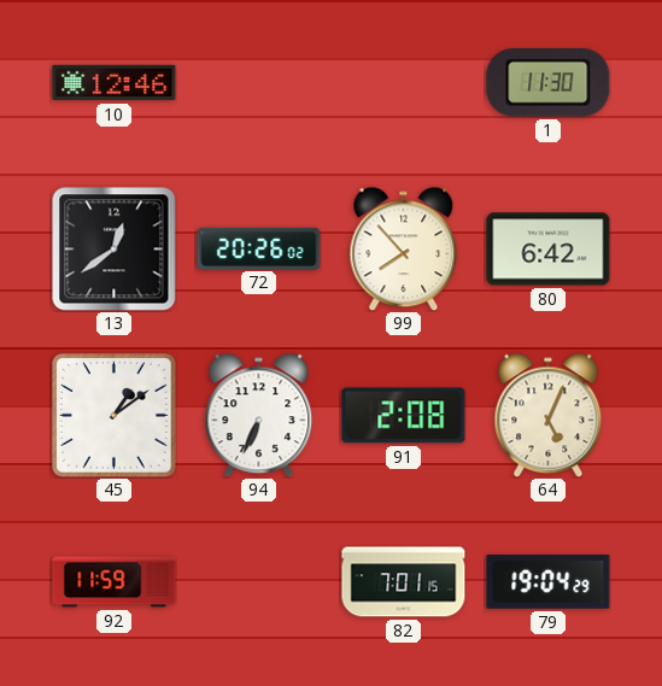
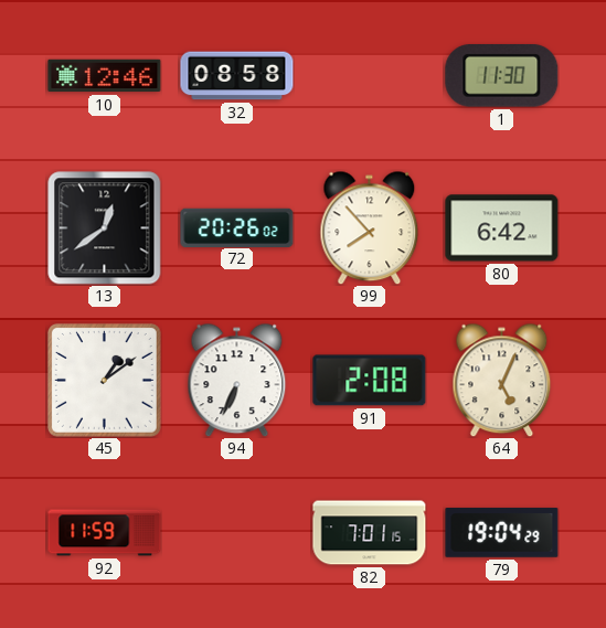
32: none -> 08:58
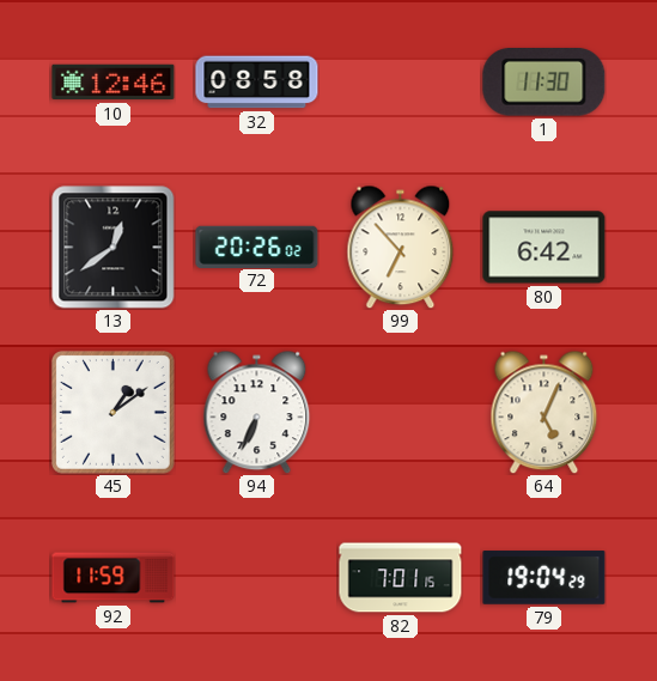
99: 7:53 -> 6:53
91: 2:08 -> none
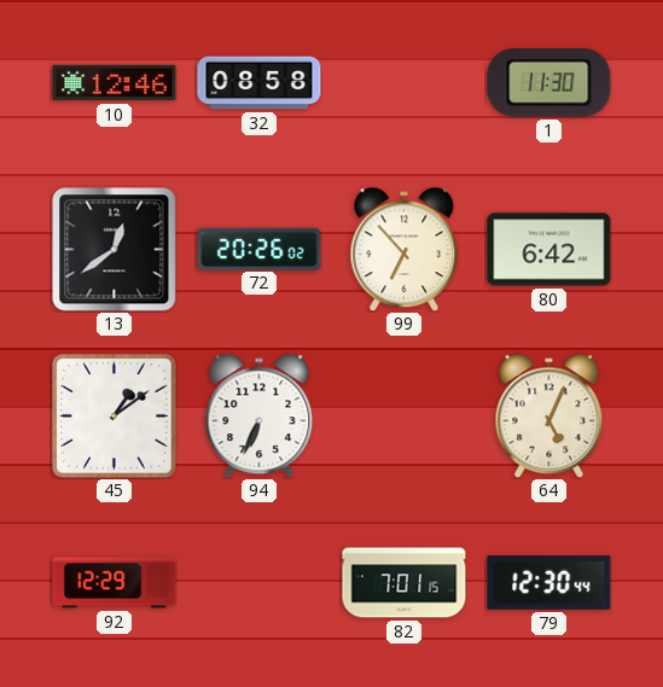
92: 11:59 -> 12:29
79: 19:04 -> 12:30
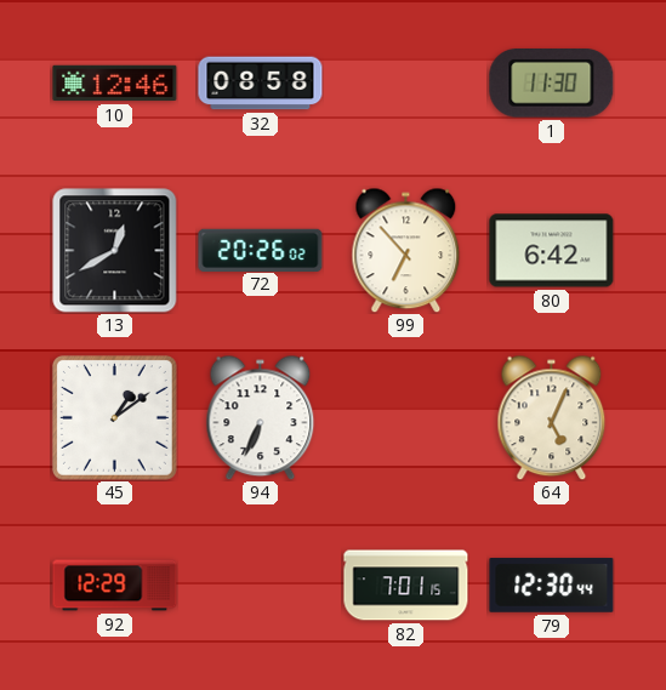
13: 12:39 -> 12:40
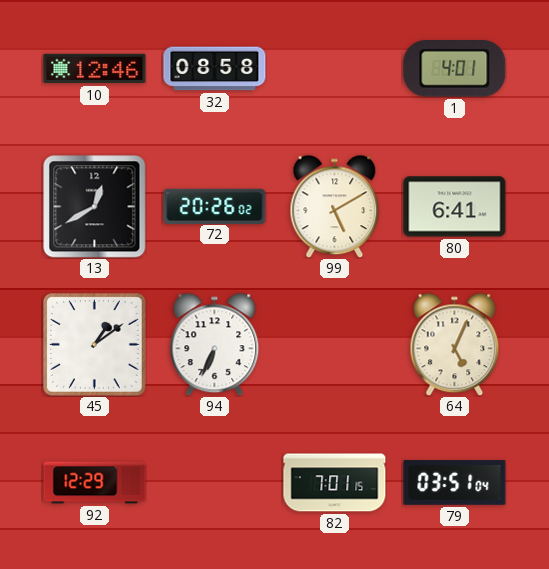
1: 11:30 -> 4:01
99: 6:53 -> 5:10
80: 6:42 -> 6:41
79: 12:30 -> 03:51
